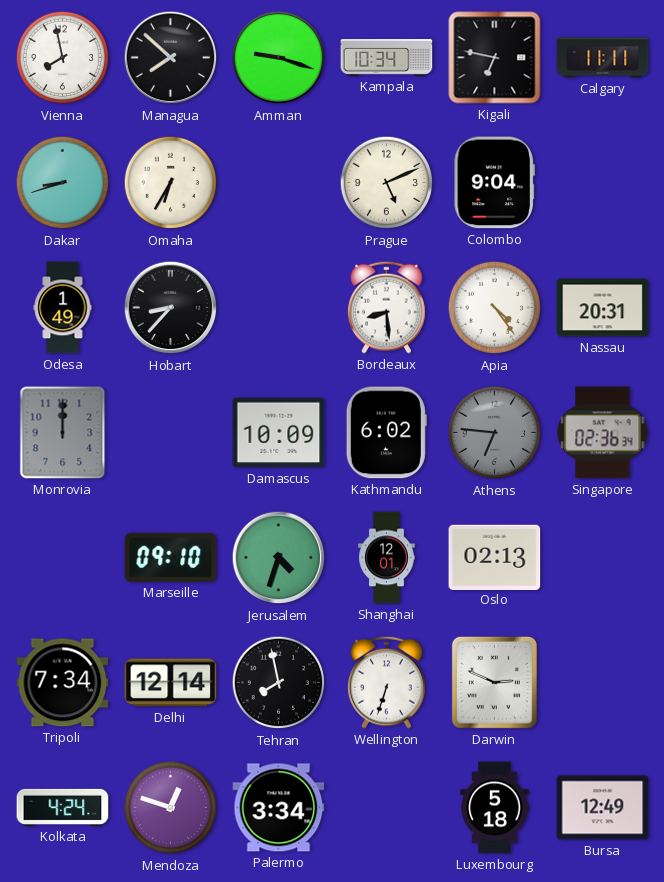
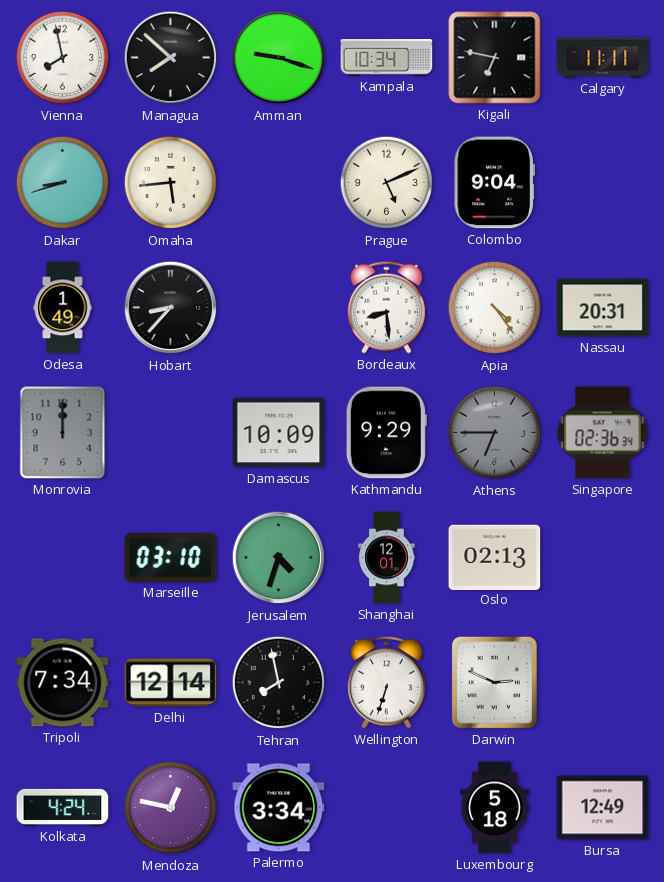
Omaha: 6:35 -> 5:44
Kathmandu: 6:02 -> 9:29
Athens: 6:46 -> 6:45
Marseille: 09:10 -> 03:10
Mendoza: 12:48 -> 12:47
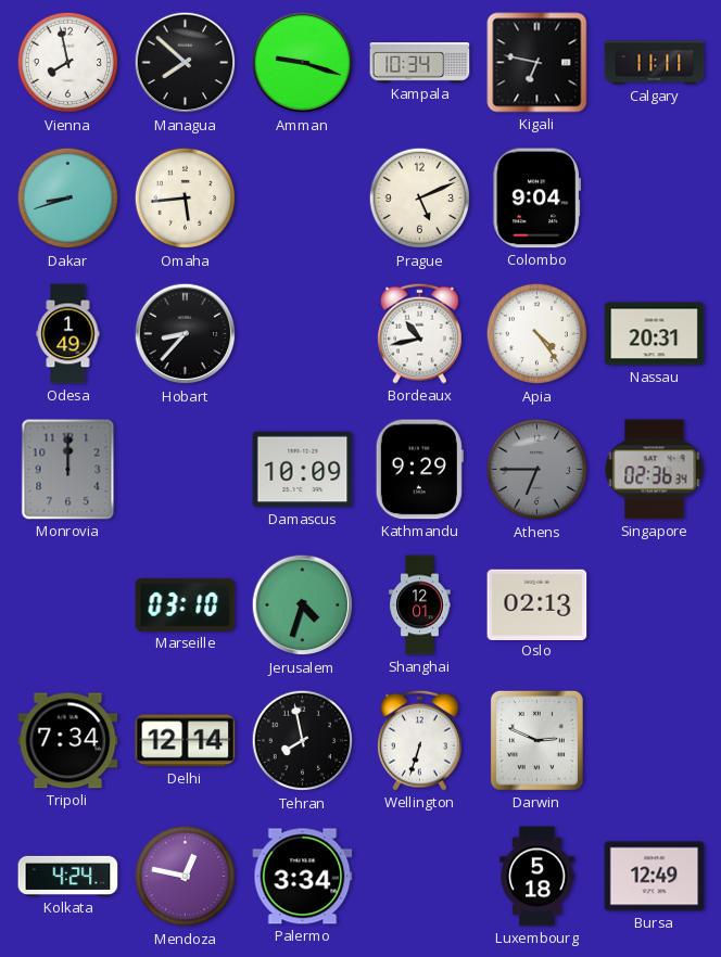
Bordeaux: 8:29 -> 10:43
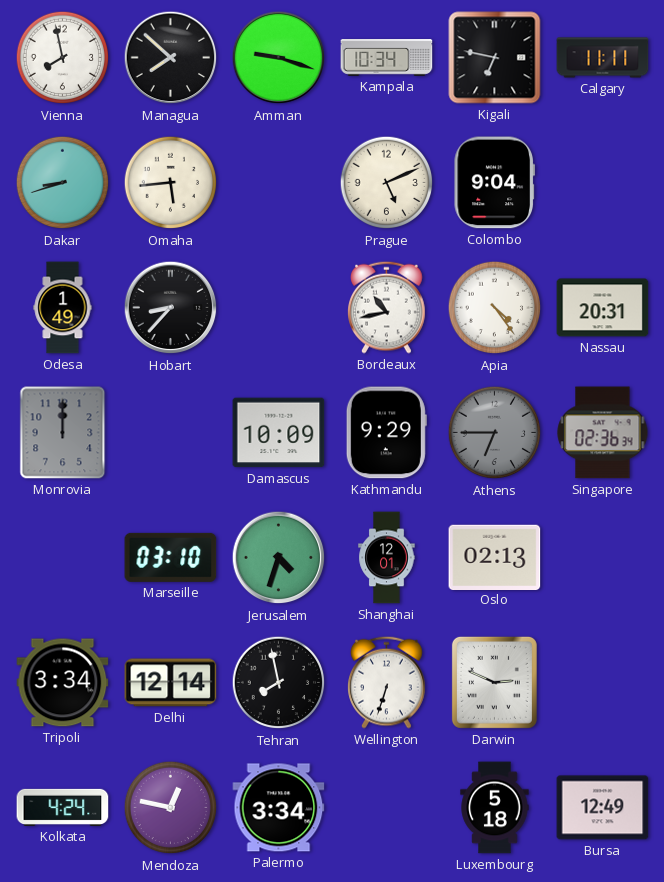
Tripoli: 7:34 -> 3:34
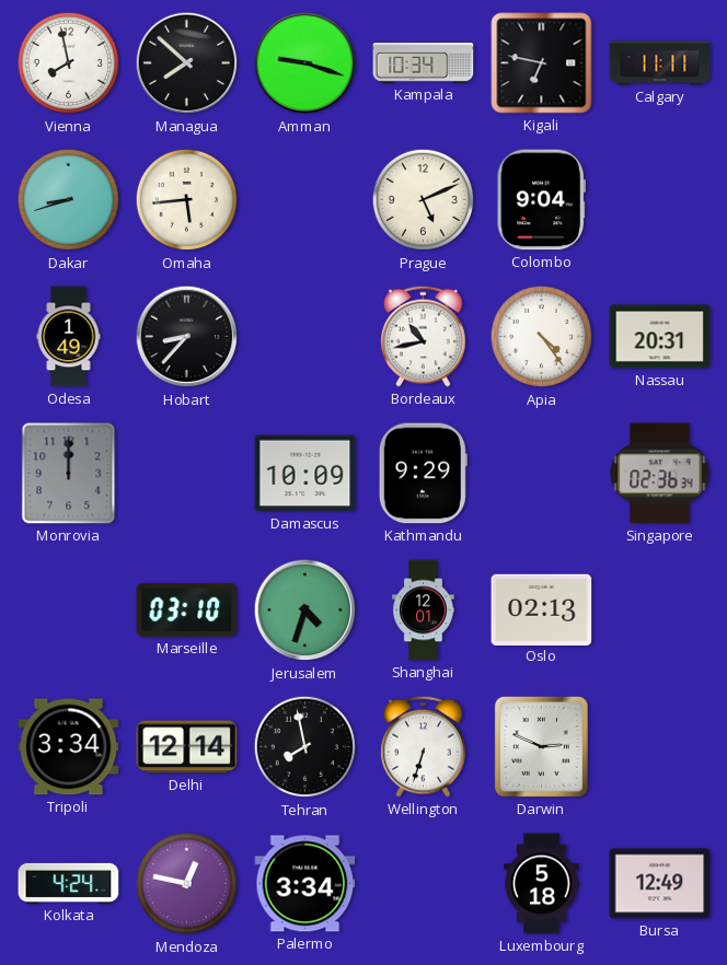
Athens: 6:45 -> none
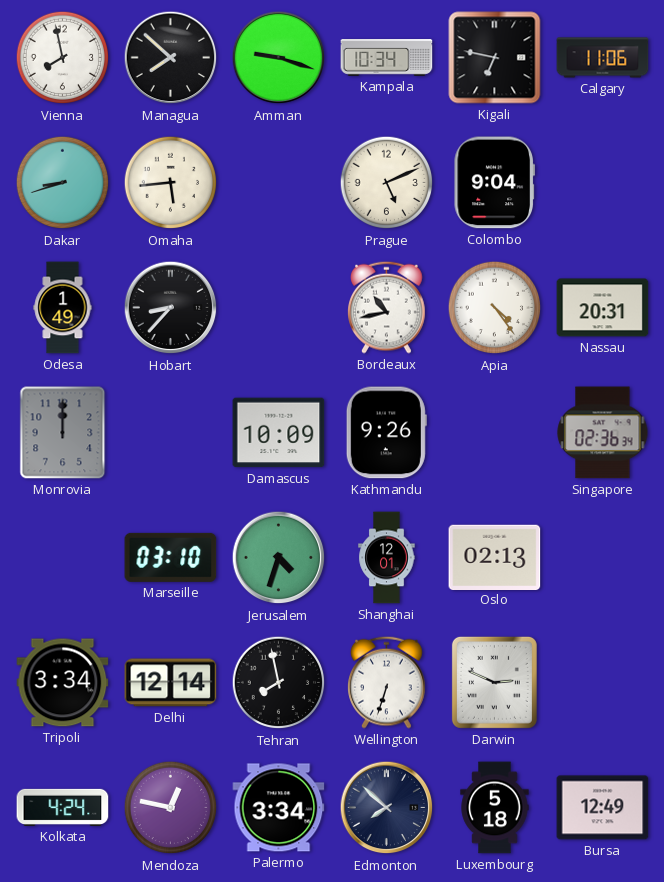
Calgary: 11:11 -> 11:06
Kathmandu: 9:29 -> 9:26
Edmonton: none -> 7:52
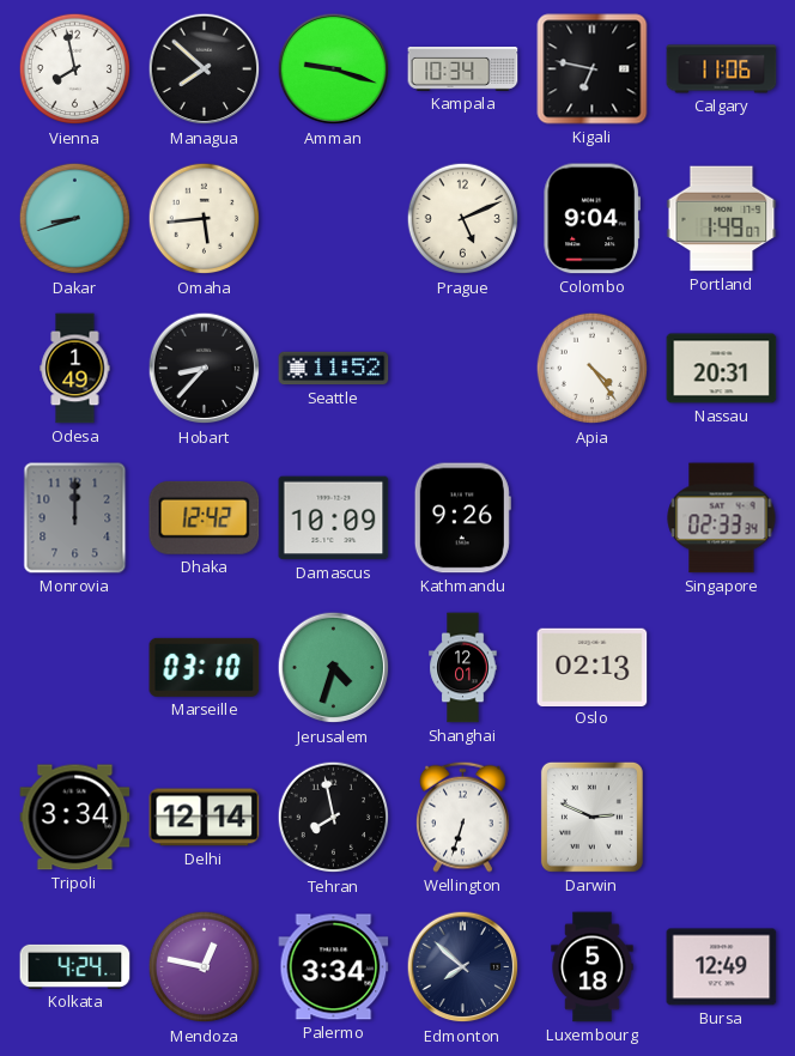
Portland: none -> 1:49
Seattle: none -> 11:52
Bordeaux: 10:43 -> none
Dhaka: none -> 12:42
Singapore: 02:36 -> 02:33
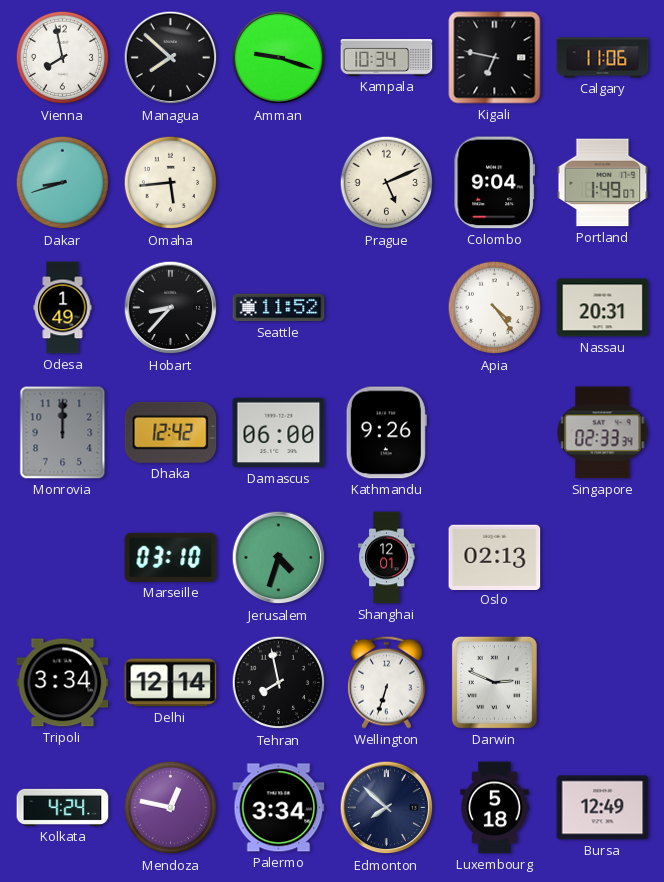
Damascus: 10:09 -> 06:00
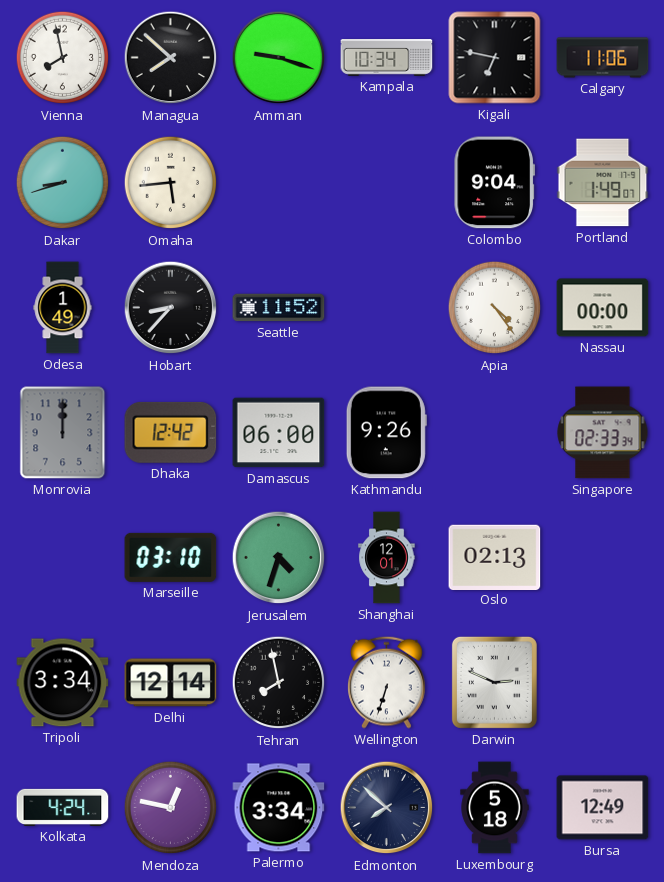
Prague: 5:11 -> none
Nassau: 20:31 -> 00:00
